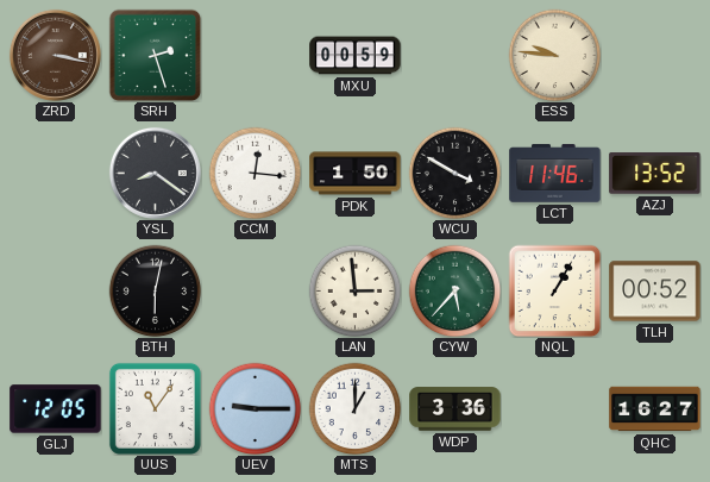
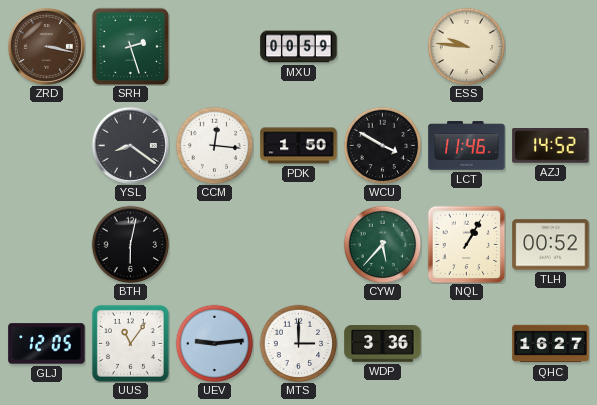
AZJ: 13:52 -> 14:52
LAN: 2:59 -> none
UEV: 9:15 -> 9:14
MTS: 1:00 -> 3:00
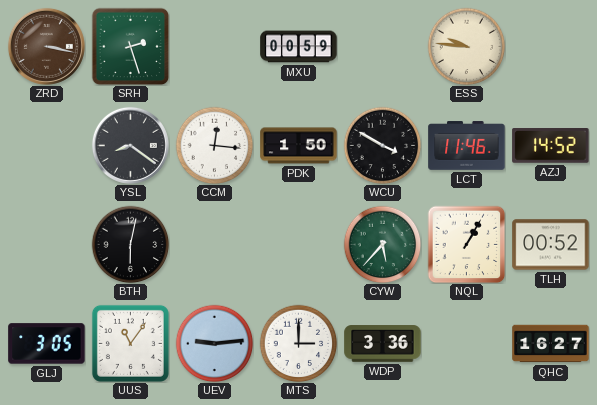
GLJ: 12:05 -> 3:05
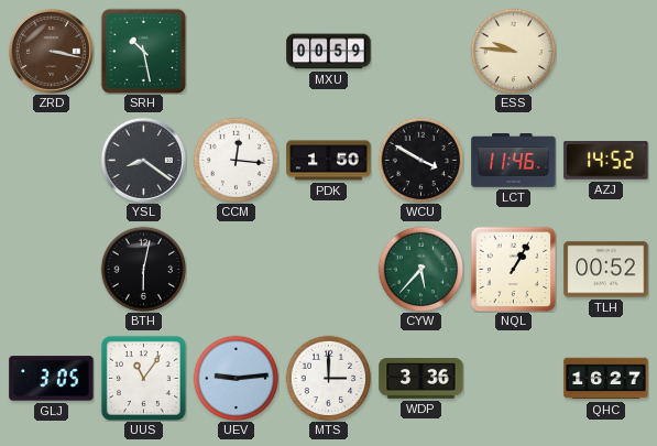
SRH: 2:27 -> 10:28
